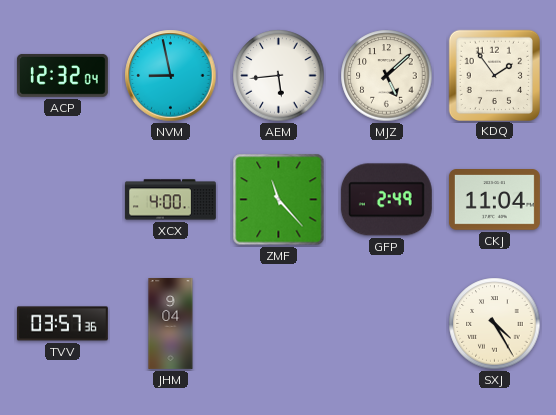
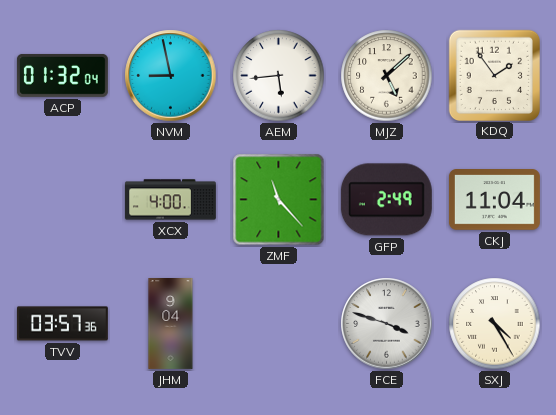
ACP: 12:32 -> 01:32
FCE: none -> 3:48
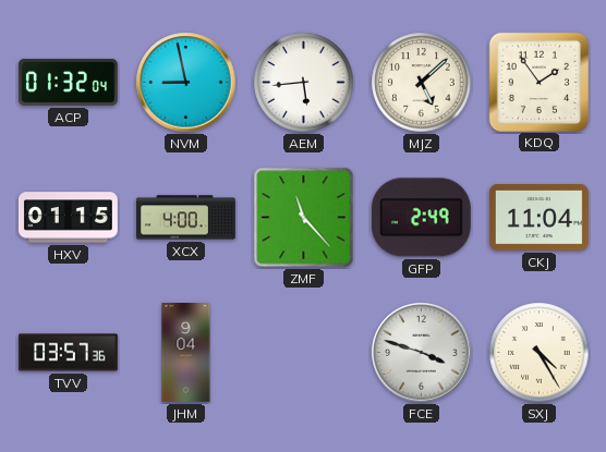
HXV: none -> 01:15
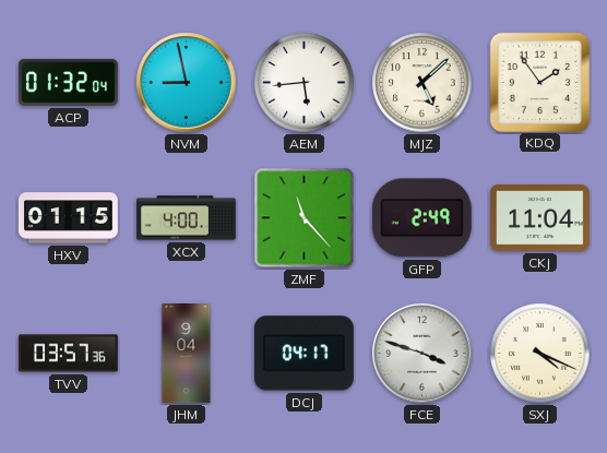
DCJ: none -> 04:17
SXJ: 4:25 -> 4:19
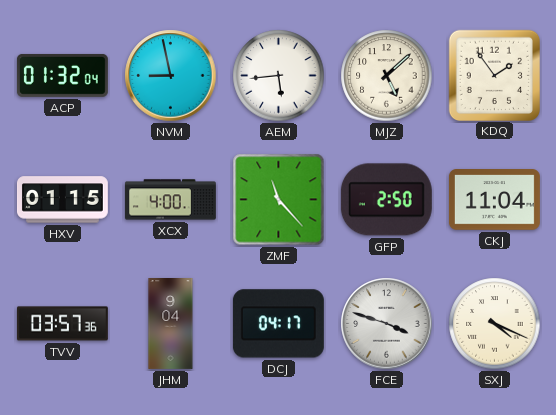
GFP: 2:49 -> 2:50
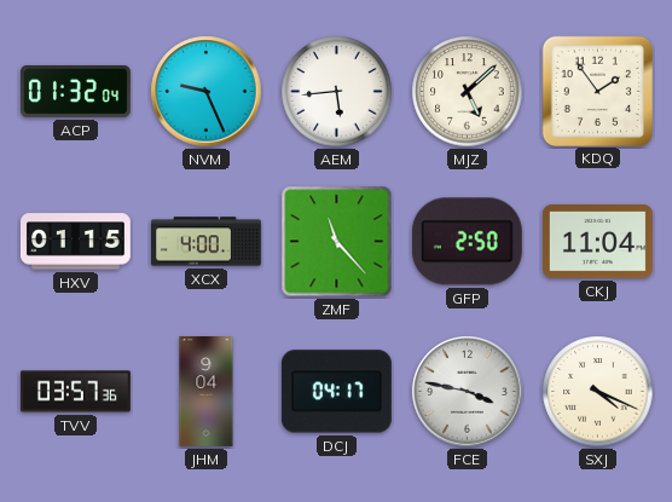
NVM: 8:58 -> 9:26
FCE: 3:48 -> 3:47
